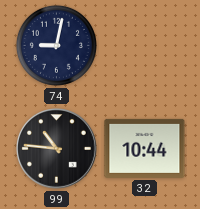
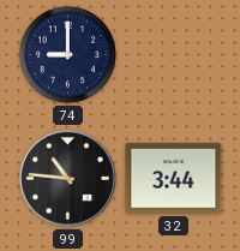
74: 9:02 -> 9:00
32: 10:44 -> 3:44
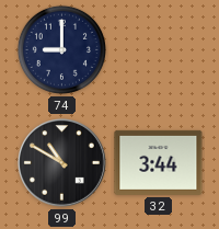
99: 10:46 -> 10:50
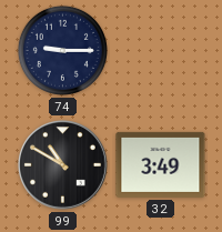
74: 9:00 -> 9:15
32: 3:44 -> 3:49
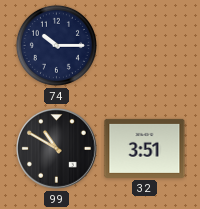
74: 9:15 -> 10:15
32: 3:49 -> 3:51
